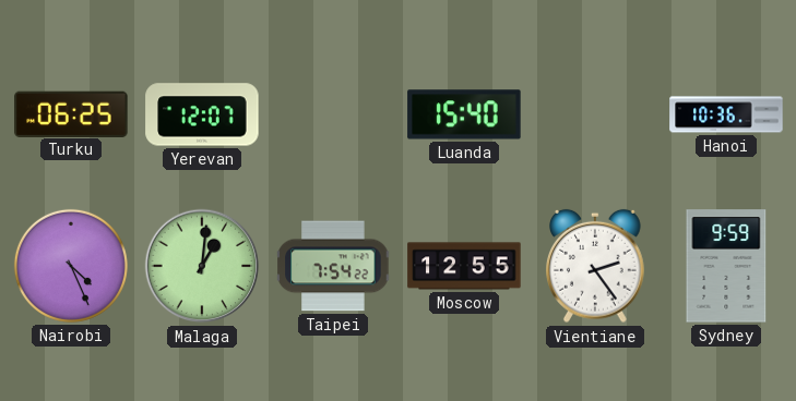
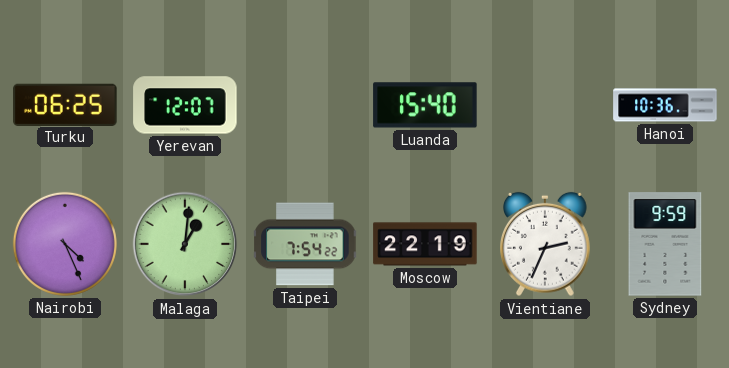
Moscow: 12:55 -> 22:19
Vientiane: 2:24 -> 2:34
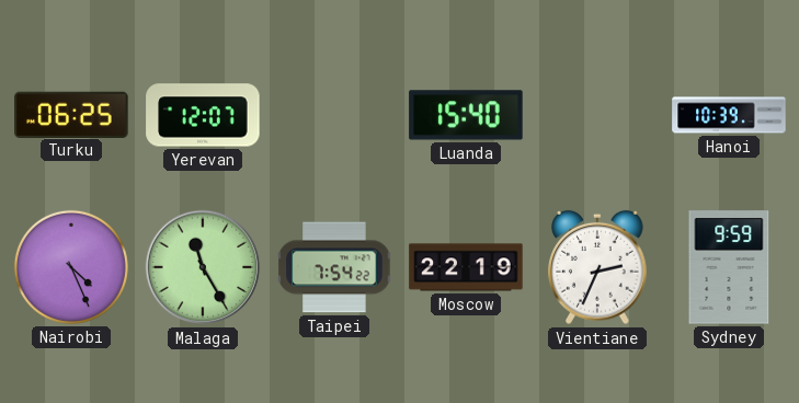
Hanoi: 10:36 -> 10:39
Malaga: 1:01 -> 11:25
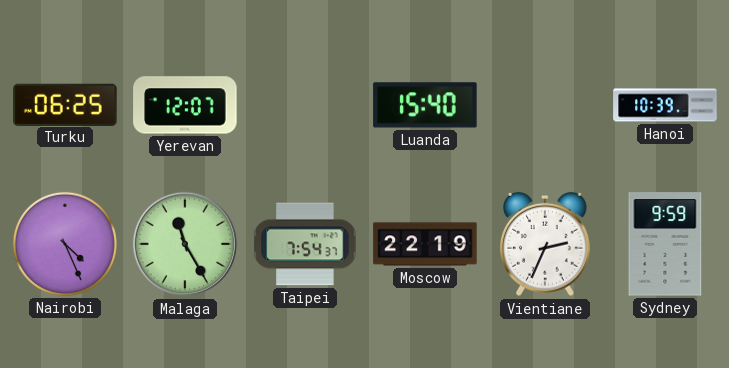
Taipei: 7:54:22 -> 7:54:37
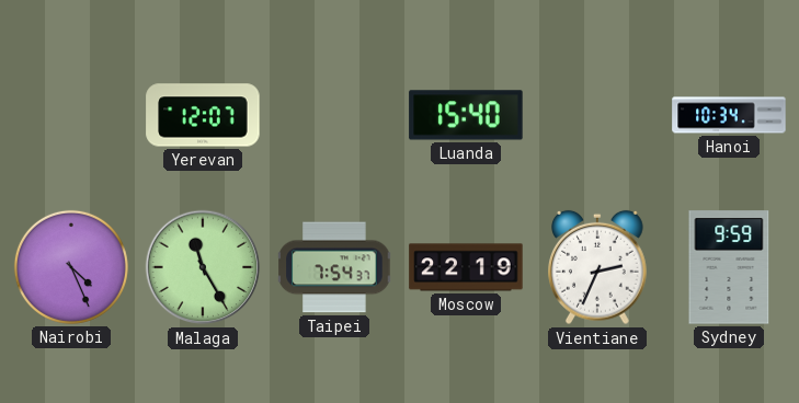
Turku: 06:25 -> none
Hanoi: 10:39 -> 10:34
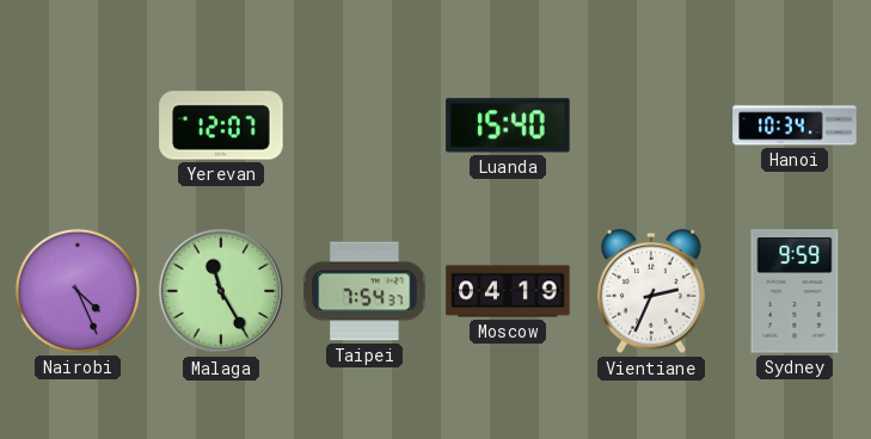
Moscow: 22:19 -> 04:19
